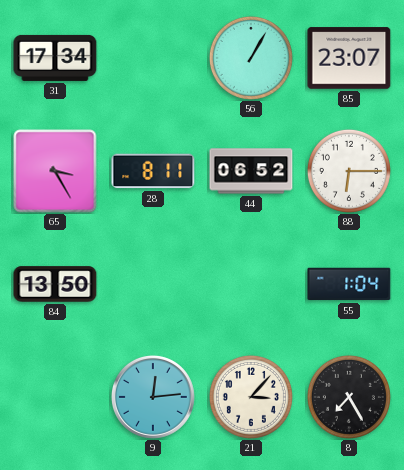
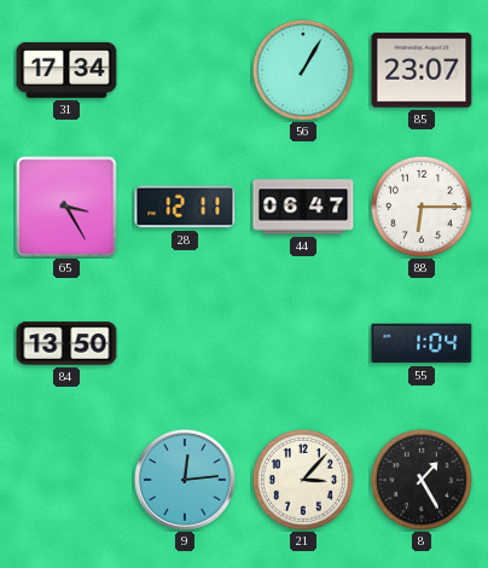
28: 8:11 -> 12:11
44: 06:52 -> 06:47
8: 7:25 -> 1:25
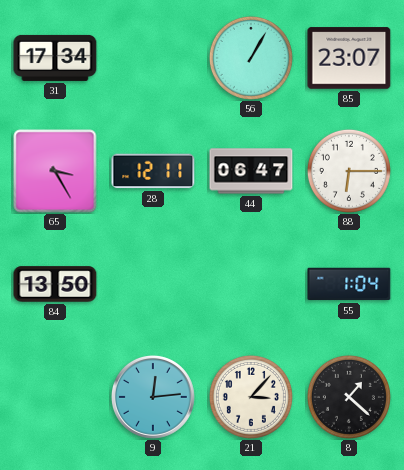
8: 1:25 -> 1:22
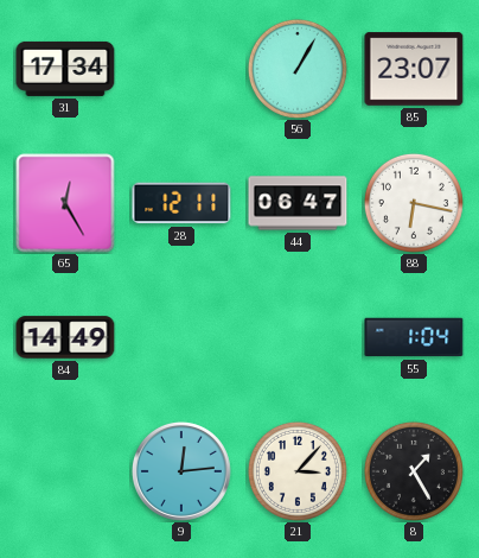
65: 3:25 -> 12:25
88: 6:15 -> 6:17
84: 13:50 -> 14:49
8: 1:22 -> 1:25
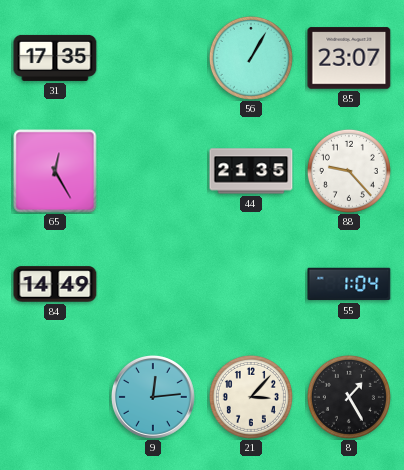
31: 17:34 -> 17:35
28: 12:11 -> none
44: 06:47 -> 21:35
88: 6:17 -> 9:23
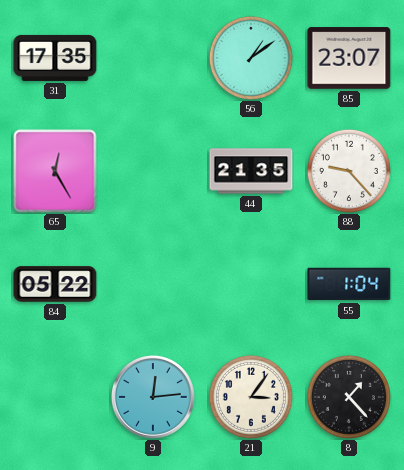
56: 1:05 -> 1:09
84: 14:49 -> 05:22
21: 3:07 -> 3:06
8: 1:25 -> 1:23
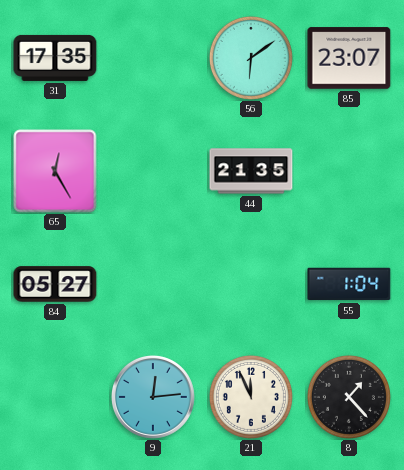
56: 1:09 -> 6:09
88: 9:23 -> none
84: 05:22 -> 05:27
21: 3:06 -> 11:56
